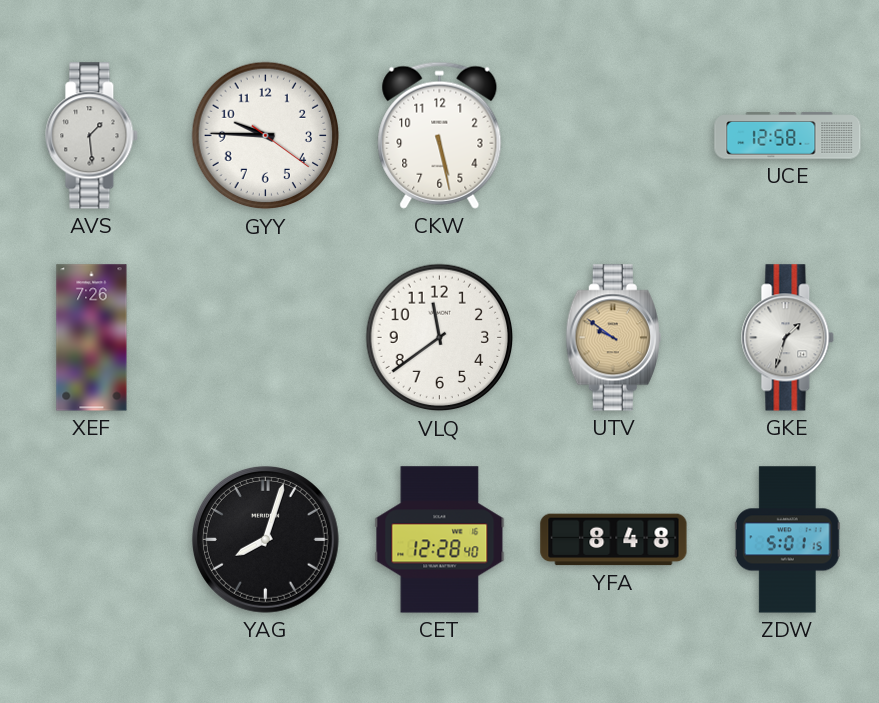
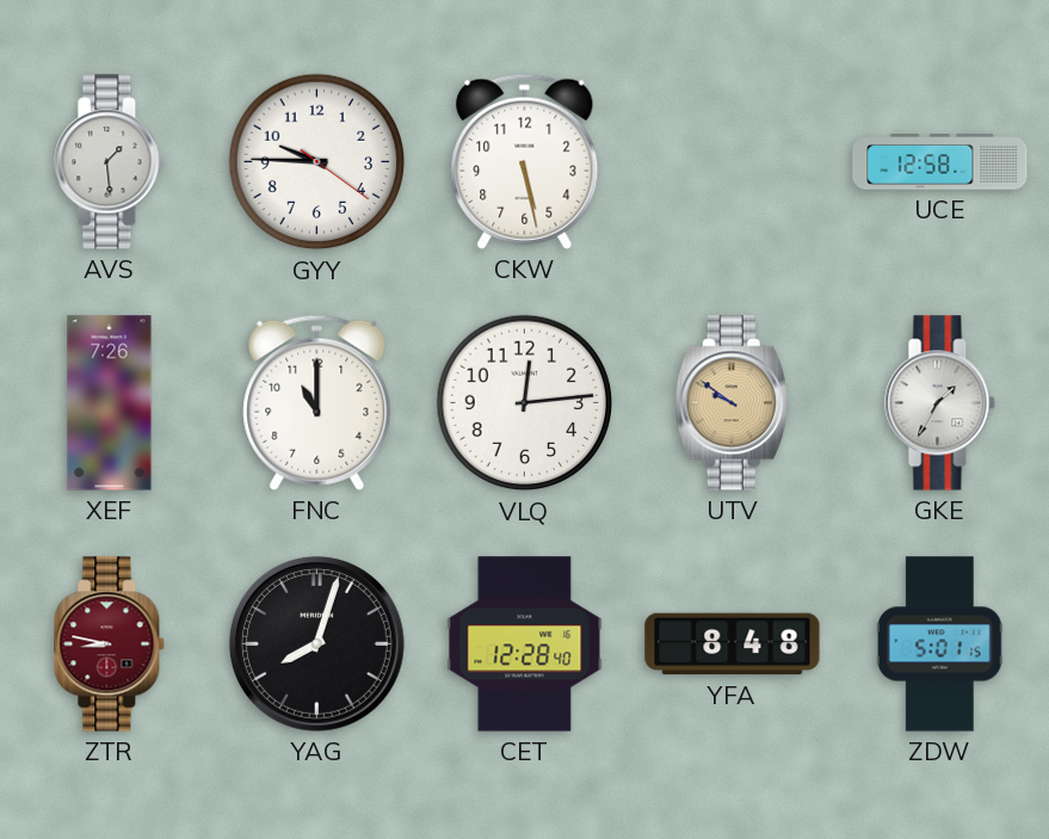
FNC: none -> 11:00
VLQ: 11:39 -> 12:14
GKE: 1:33 -> 1:35
ZTR: none -> 8:47
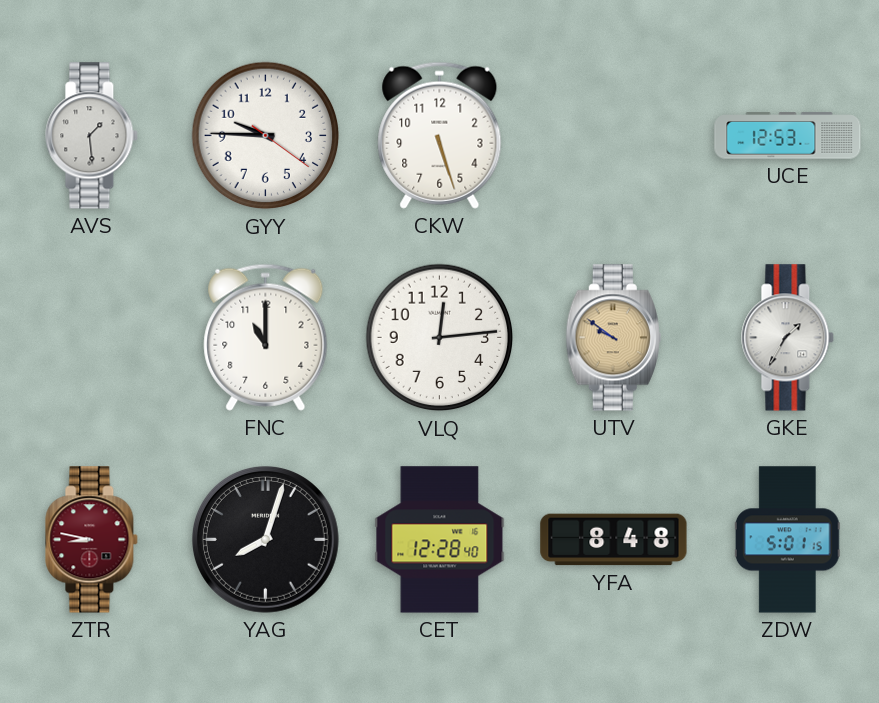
CKW: 5:28 -> 5:27
UCE: 12:58 -> 12:53
XEF: 7:26 -> none
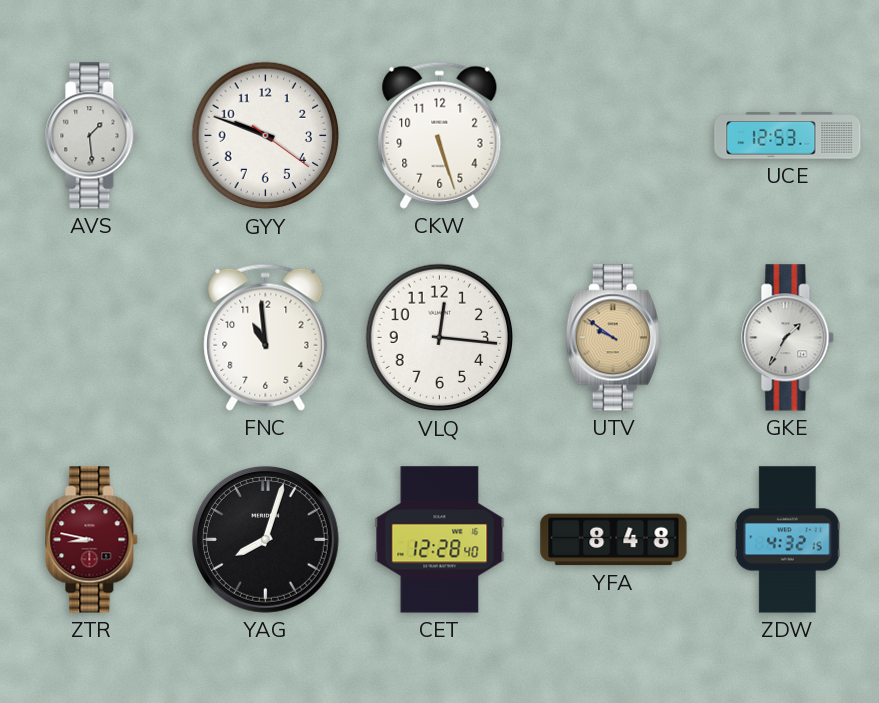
GYY: 9:45 -> 9:48
FNC: 11:00 -> 10:59
VLQ: 12:14 -> 12:16
ZDW: 5:01 -> 4:32
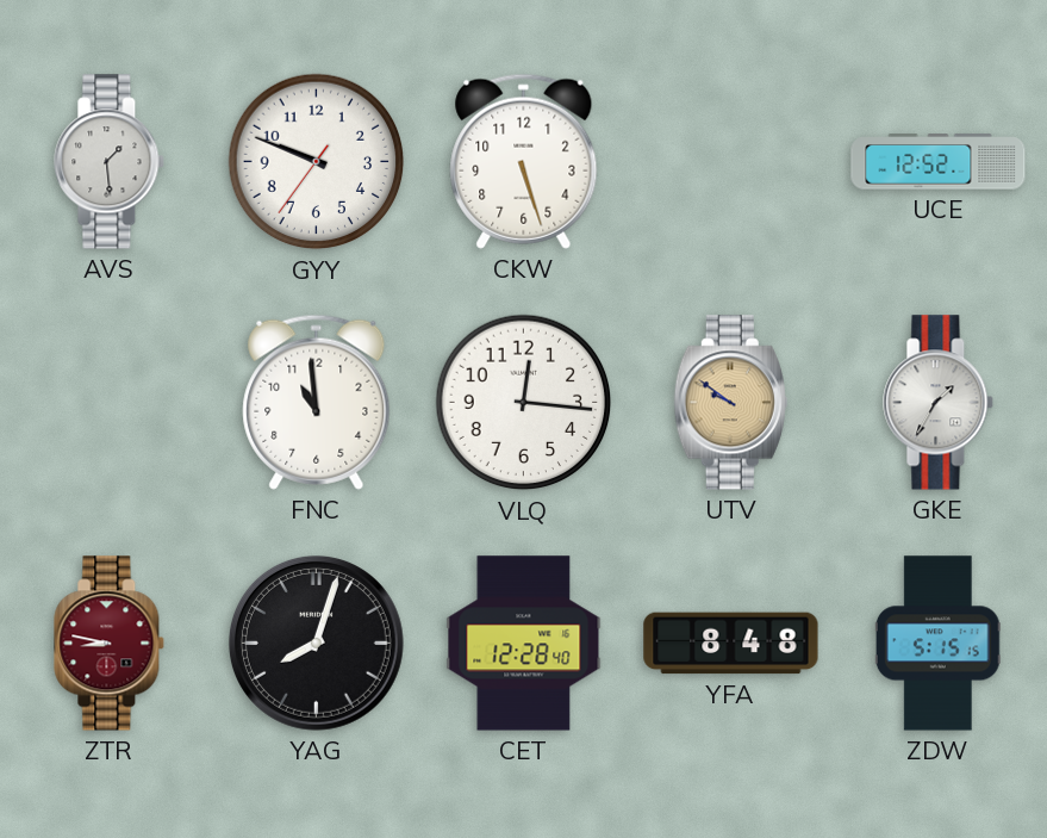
GYY: 9:48:21 -> 9:48:36
UCE: 12:53 -> 12:52
ZDW: 4:32 -> 5:15
